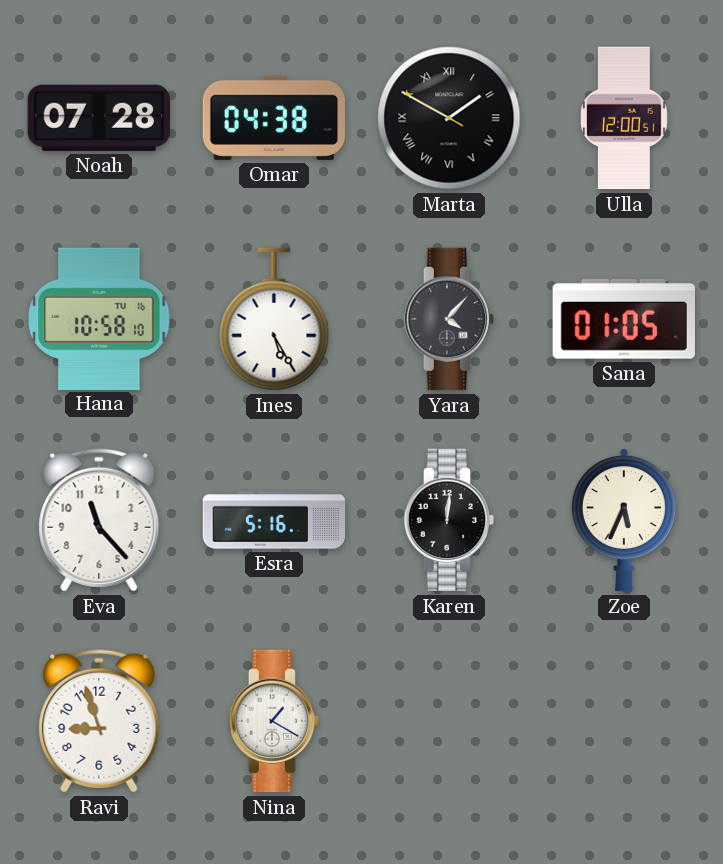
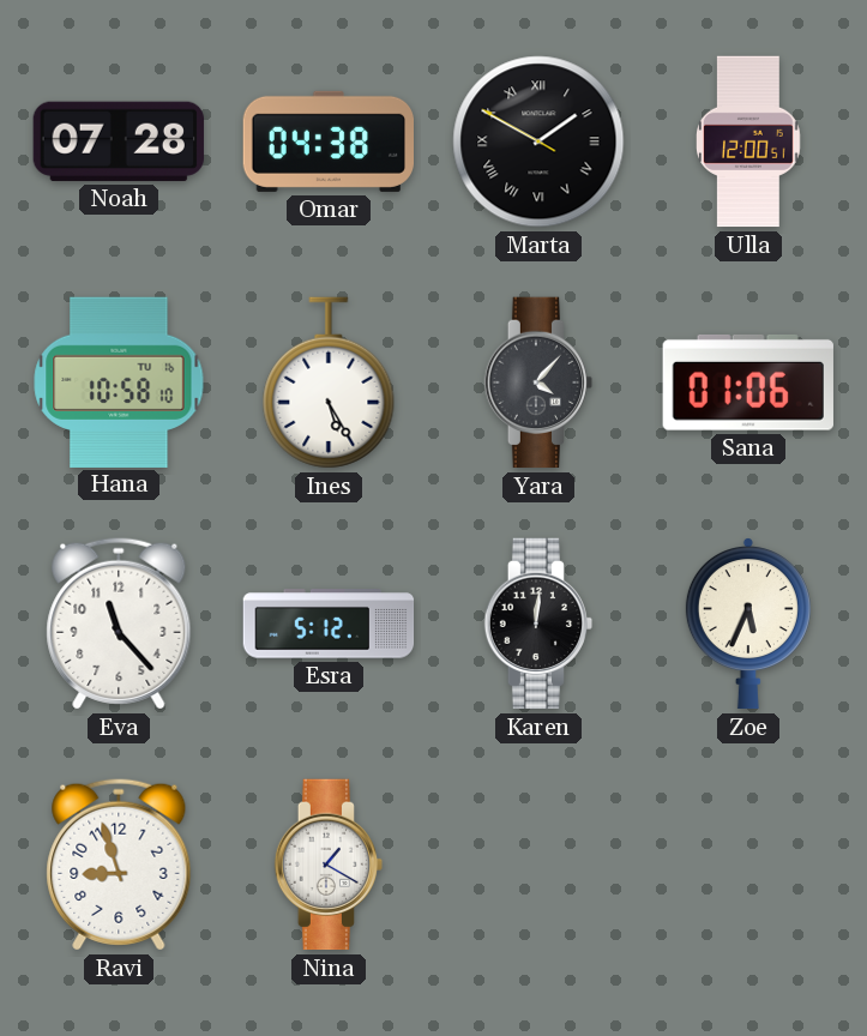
Sana: 01:05 -> 01:06
Esra: 5:16 -> 5:12
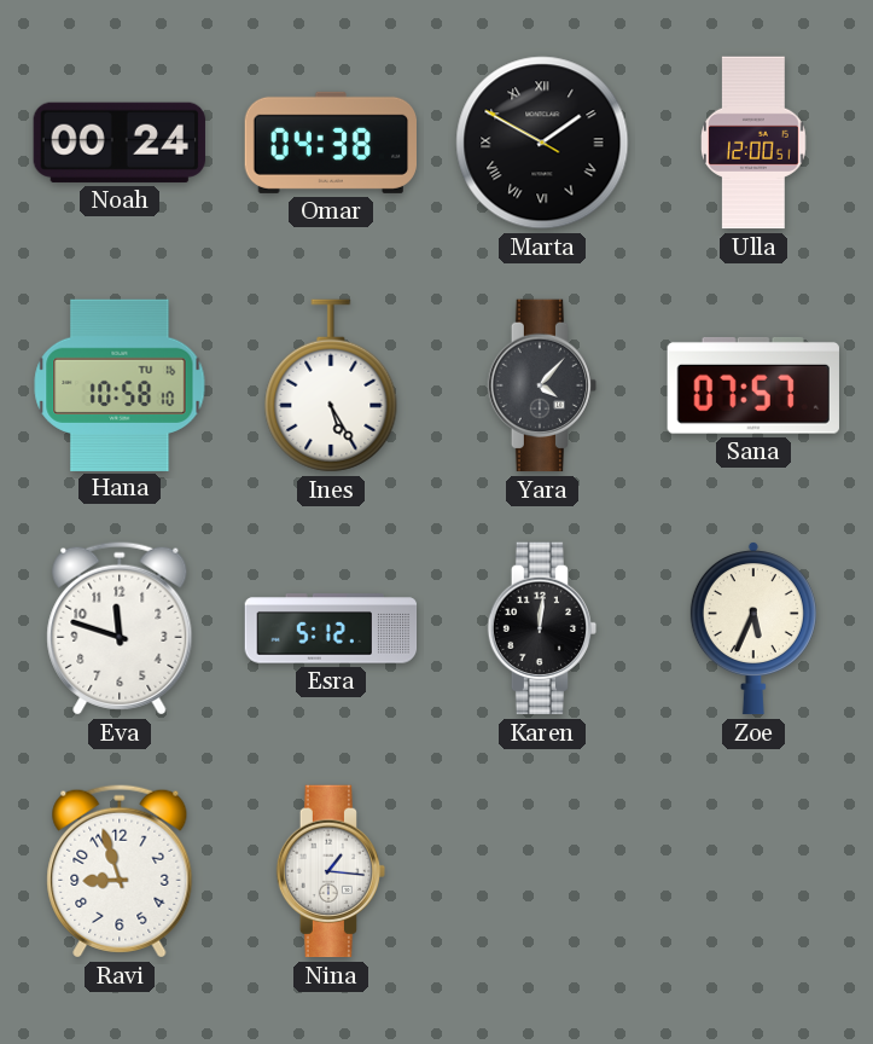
Noah: 07:28 -> 00:24
Sana: 01:06 -> 07:57
Eva: 11:23 -> 11:48
Nina: 1:20 -> 1:16
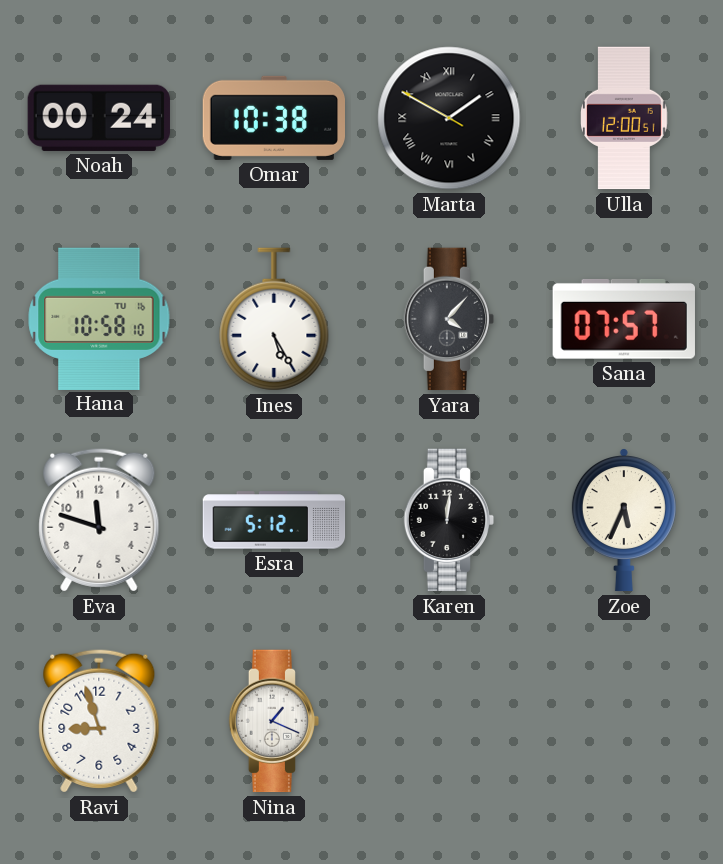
Omar: 04:38 -> 10:38
Nina: 1:16 -> 1:19
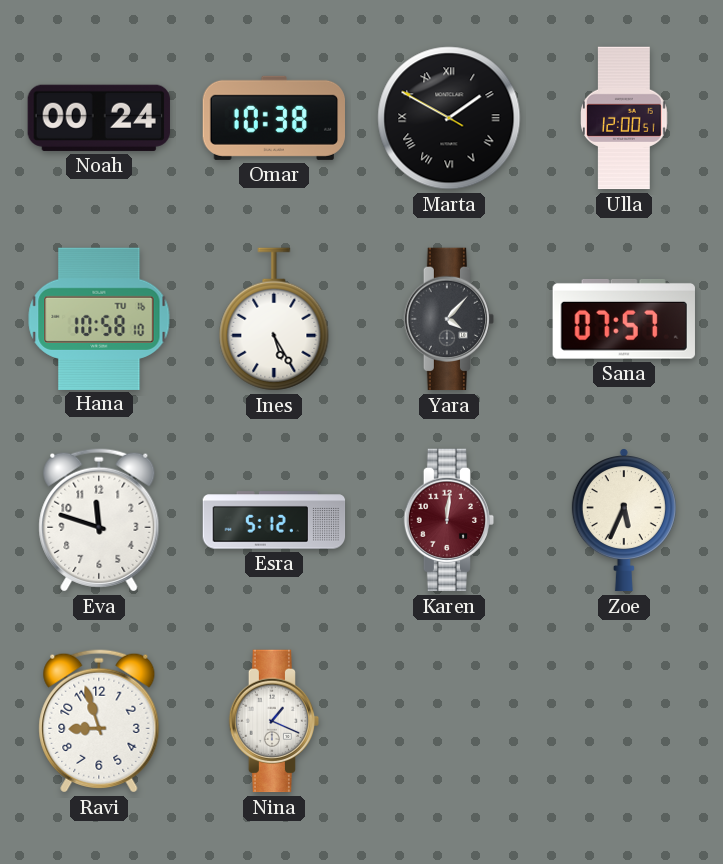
Karen dial: black -> burgundy
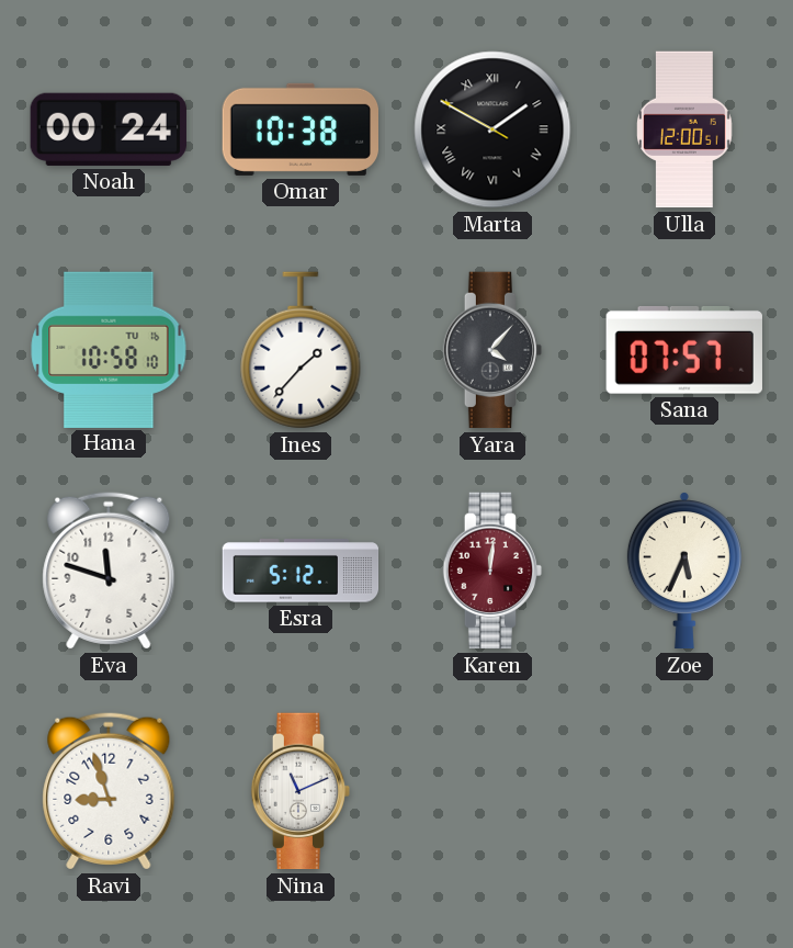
Ines: 5:25 -> 1:37
Nina: 1:19 -> 11:11
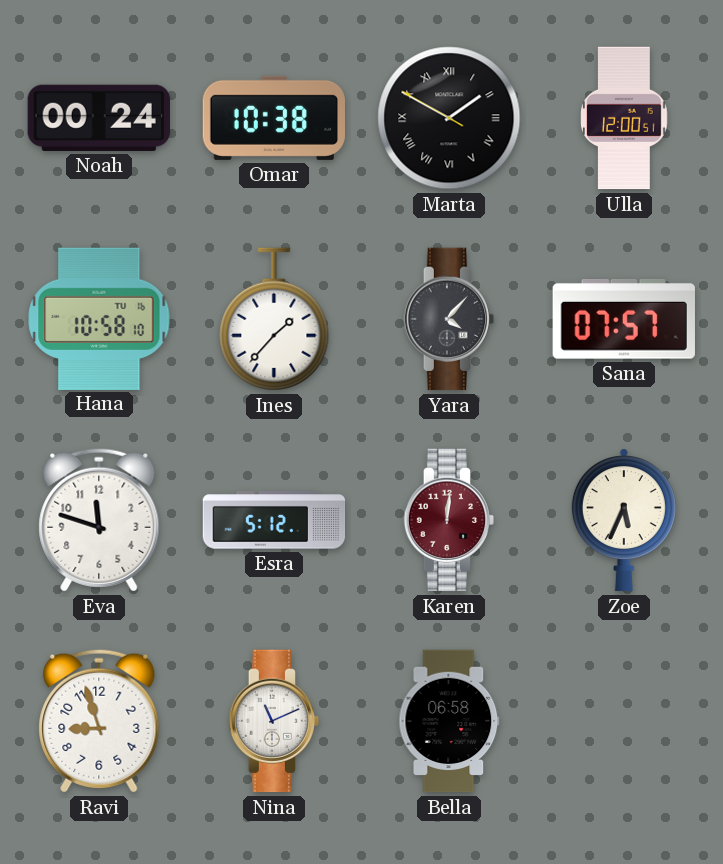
Bella: none -> 06:58
